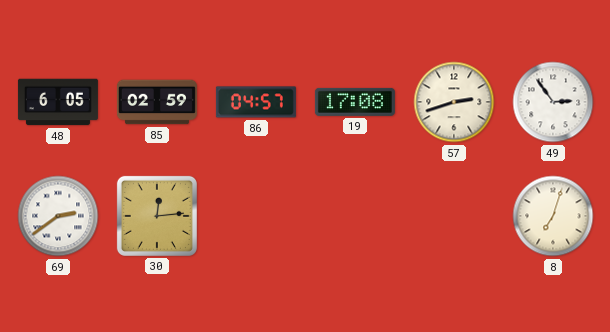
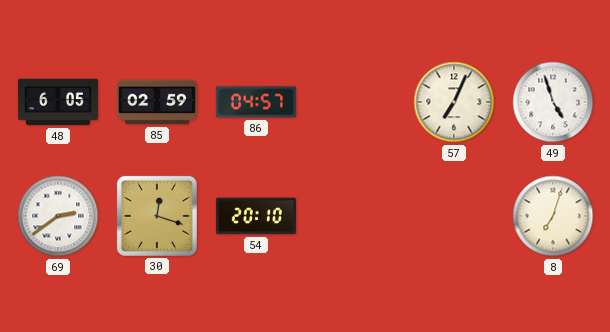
19: 17:08 -> none
57: 2:42 -> 7:04
49: 2:54 -> 4:57
30: 12:14 -> 12:18
54: none -> 20:10
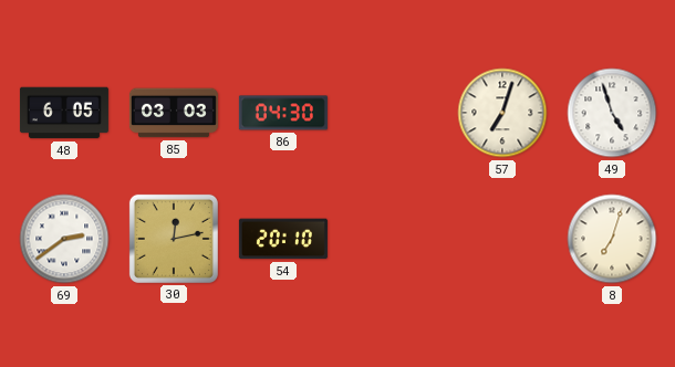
85: 02:59 -> 03:03
86: 04:57 -> 04:30
57: 7:04 -> 7:03
30: 12:18 -> 12:13
